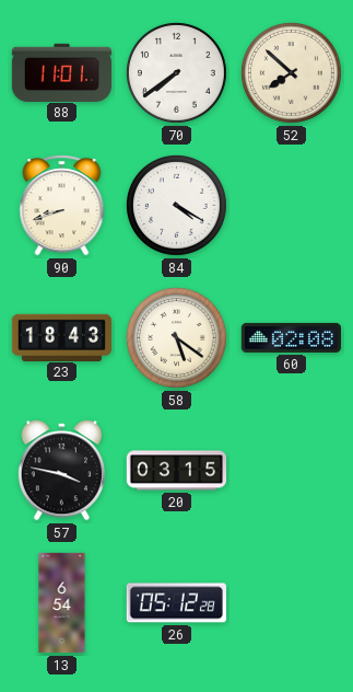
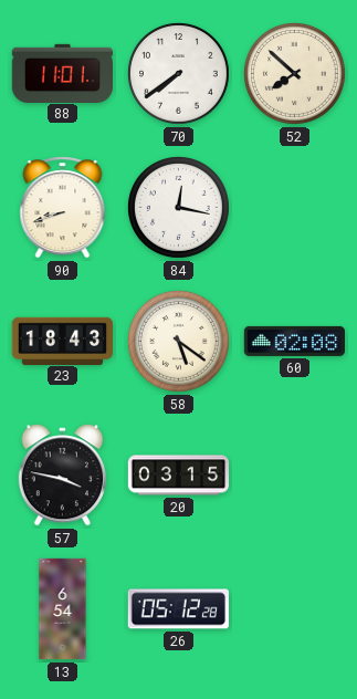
84: 4:20 -> 12:17
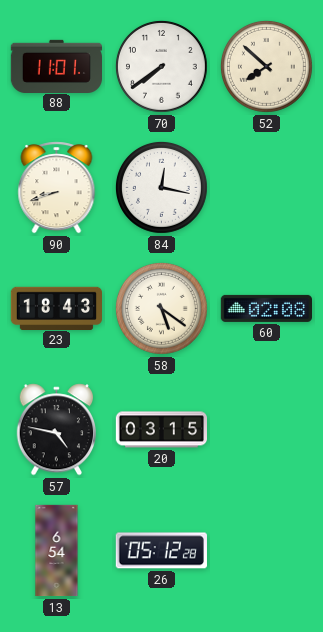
57: 3:47 -> 4:47
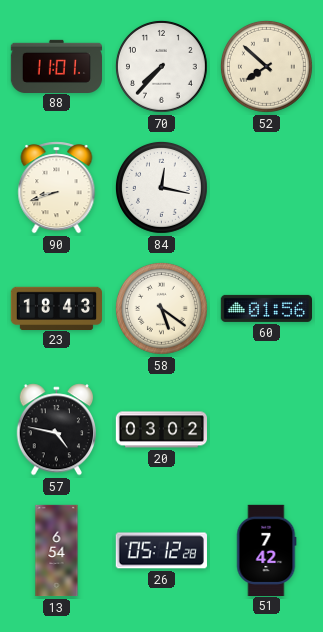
70: 7:39 -> 7:37
60: 02:08 -> 01:56
20: 03:15 -> 03:02
51: none -> 7:42
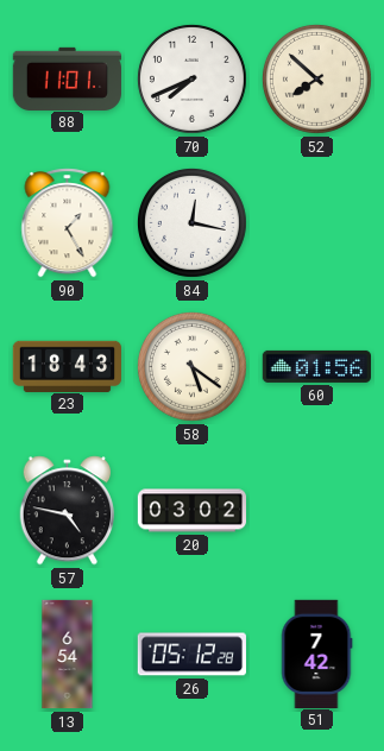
70: 7:37 -> 7:41
90: 8:42 -> 1:25
